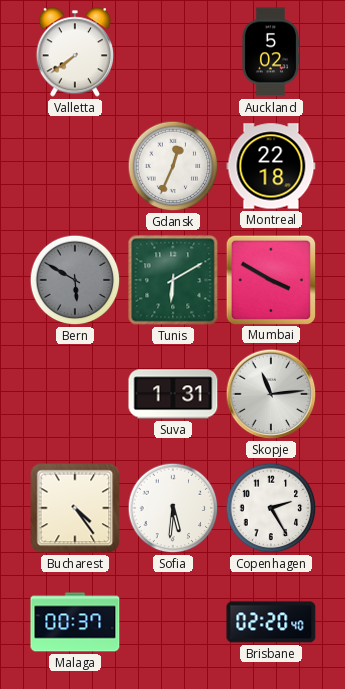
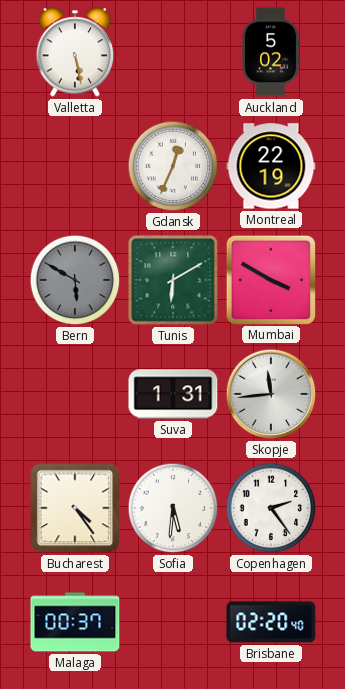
Valletta: 7:39 -> 5:28
Montreal: 22:18 -> 22:19
Skopje: 11:14 -> 11:44
Copenhagen: 2:25 -> 2:24
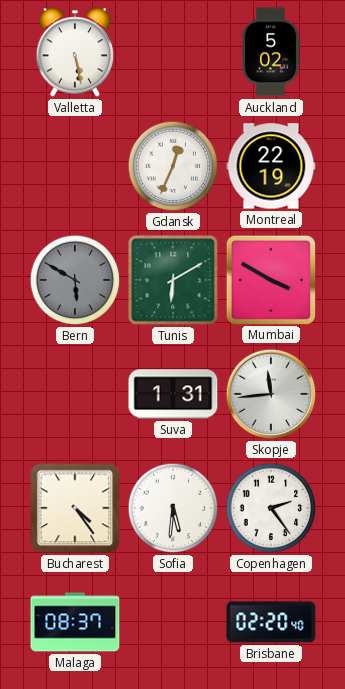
Malaga: 00:37 -> 08:37
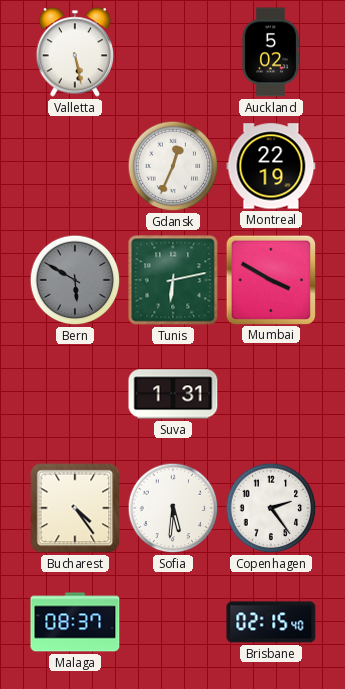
Tunis: 6:10 -> 6:13
Skopje: 11:44 -> none
Brisbane: 02:20 -> 02:15
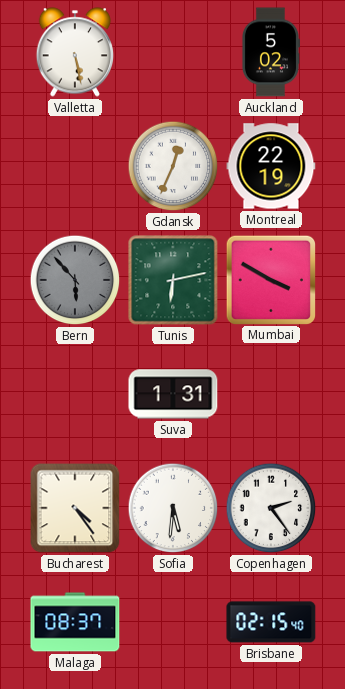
Bern: 5:50 -> 5:53
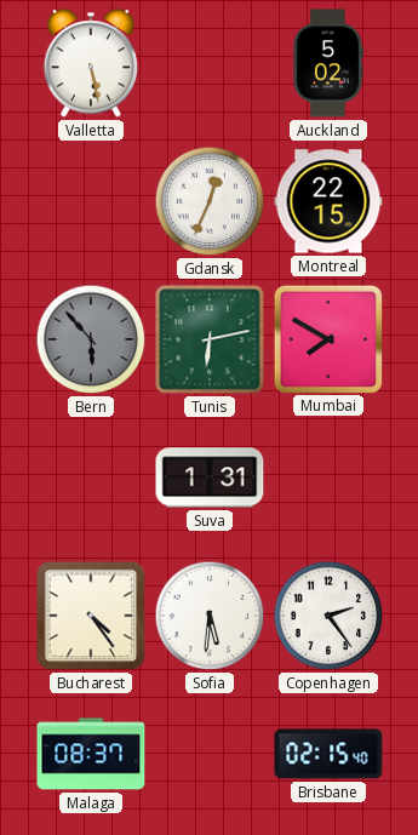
Montreal: 22:19 -> 22:15
Mumbai: 3:50 -> 7:50
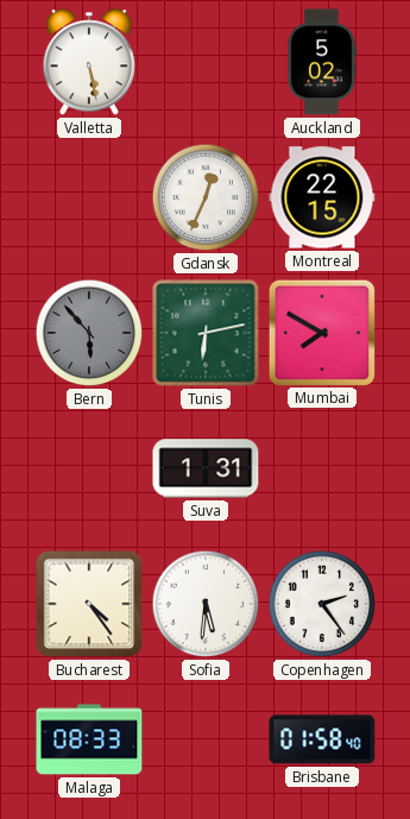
Malaga: 08:37 -> 08:33
Brisbane: 02:15 -> 01:58
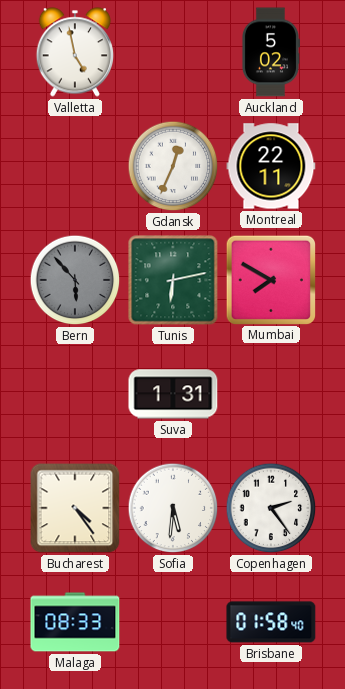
Valletta: 5:28 -> 4:58
Montreal: 22:15 -> 22:11
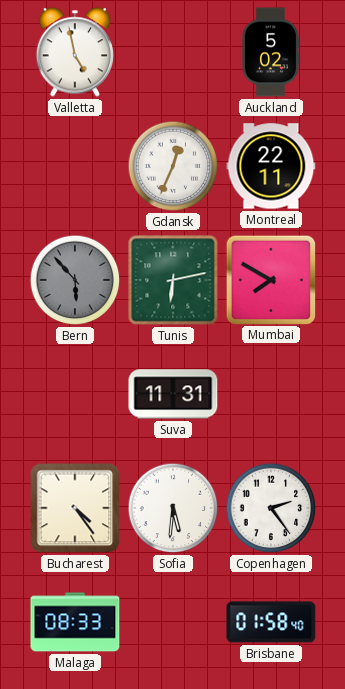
Suva: 1:31 -> 11:31
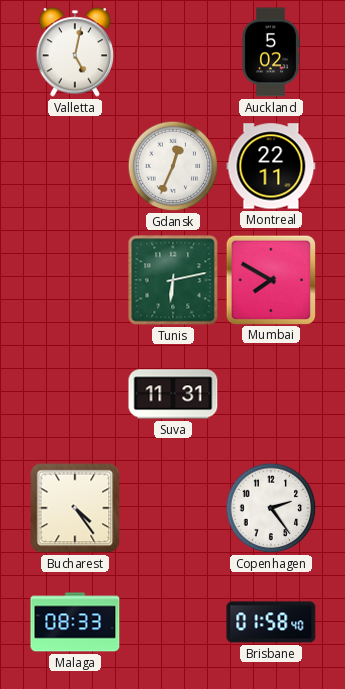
Valletta: 4:58 -> 5:02
Bern: 5:53 -> none
Sofia: 5:31 -> none
